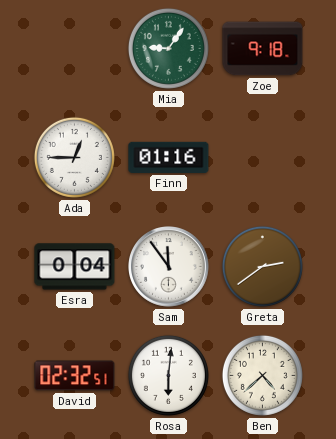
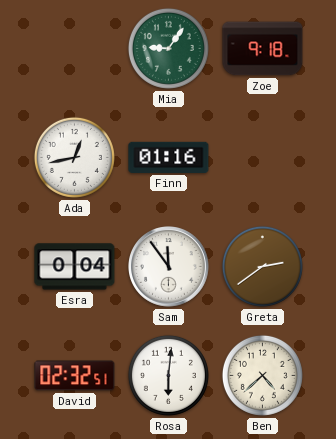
Ada: 12:45 -> 12:43
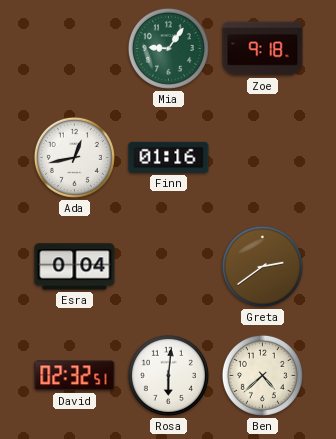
Sam: 11:54 -> none
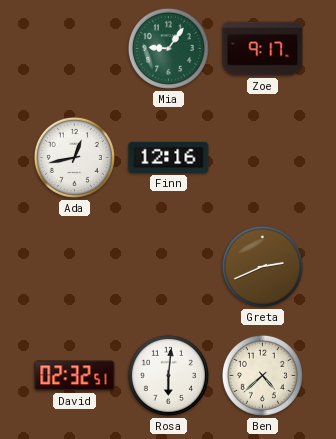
Zoe: 9:18 -> 9:17
Finn: 01:16 -> 12:16
Esra: 0:04 -> none
Greta: 2:39 -> 2:41
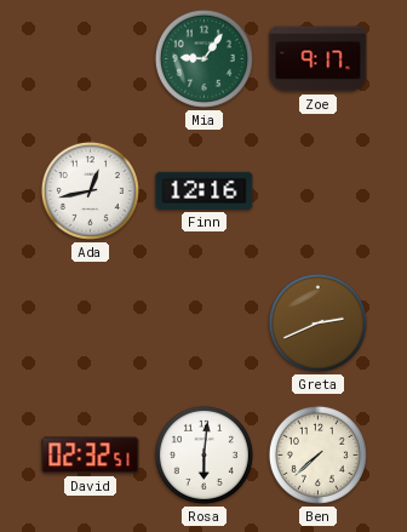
Ben: 4:38 -> 7:38
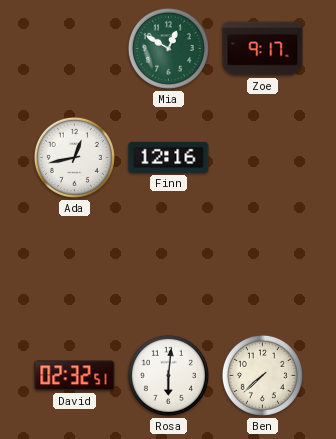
Mia: 9:06 -> 12:50
Greta: 2:41 -> none
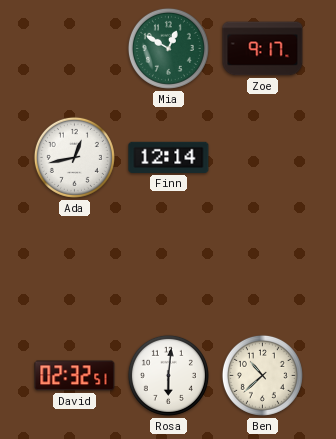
Finn: 12:16 -> 12:14
Ben: 7:38 -> 10:38
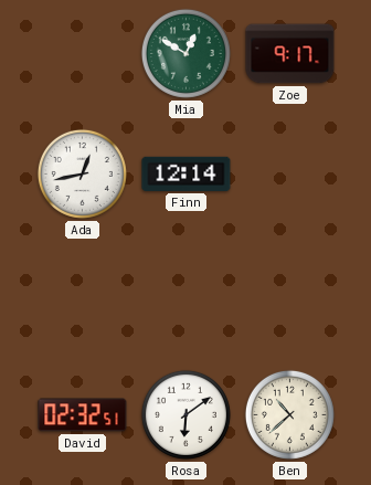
Rosa: 6:01 -> 6:09
